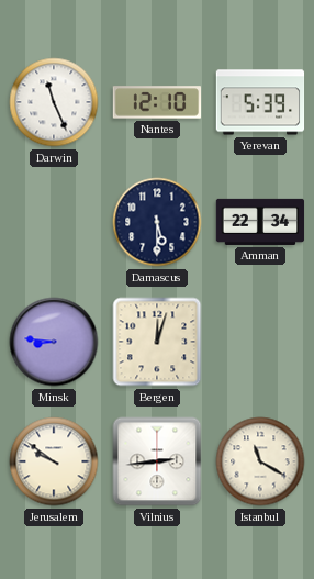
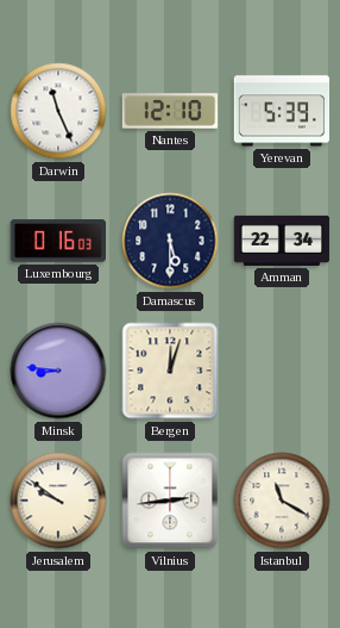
Luxembourg: none -> 0:16
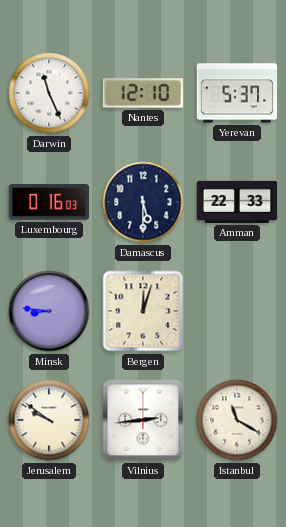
Yerevan: 5:39 -> 5:37
Amman: 22:34 -> 22:33
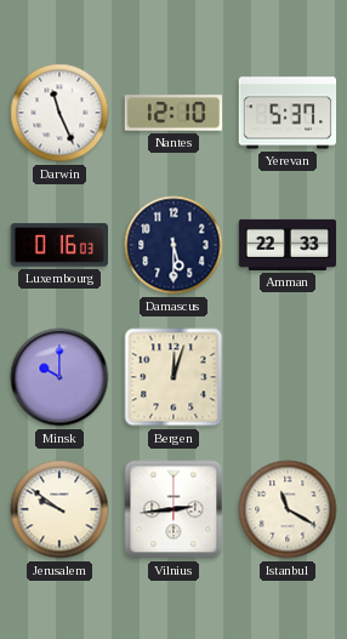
Minsk: 8:46 -> 10:00
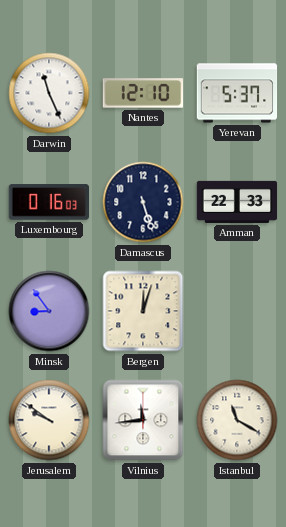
Damascus: 5:30 -> 5:27
Minsk: 10:00 -> 8:54
Vilnius: 2:44 -> 11:44
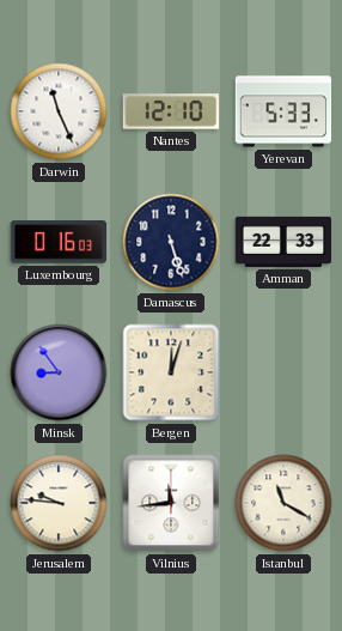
Yerevan: 5:37 -> 5:33
Jerusalem: 9:51 -> 9:46
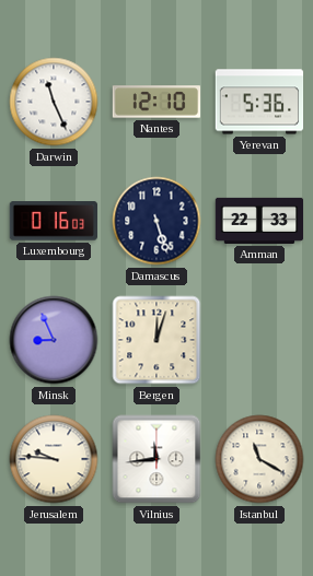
Yerevan: 5:33 -> 5:36
Minsk: 8:54 -> 8:56
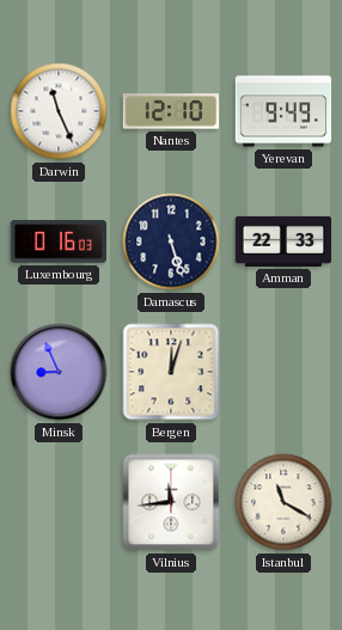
Yerevan: 5:36 -> 9:49
Jerusalem: 9:46 -> none
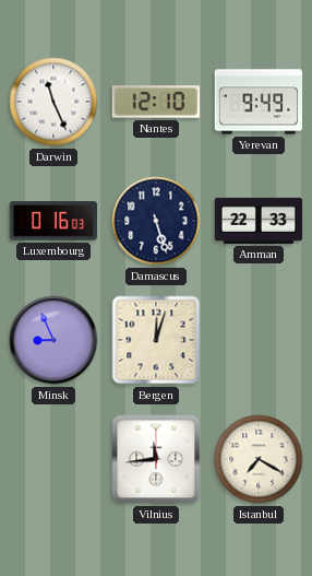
Istanbul: 11:20 -> 7:20
